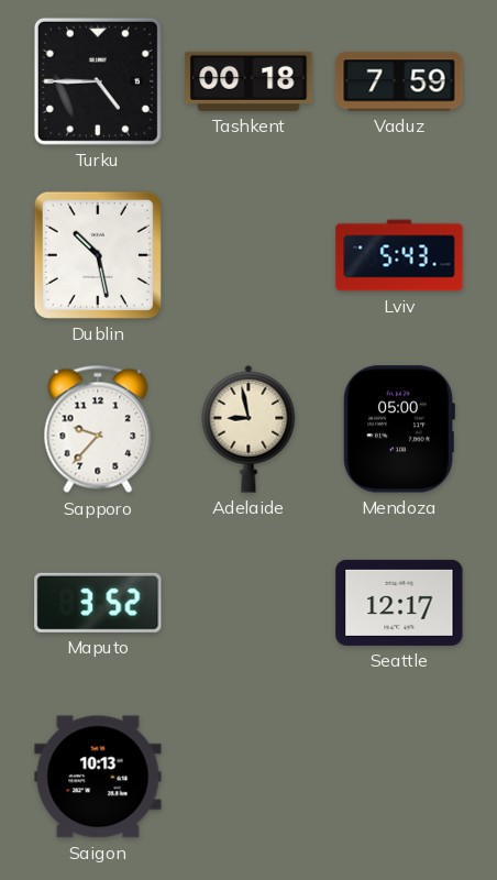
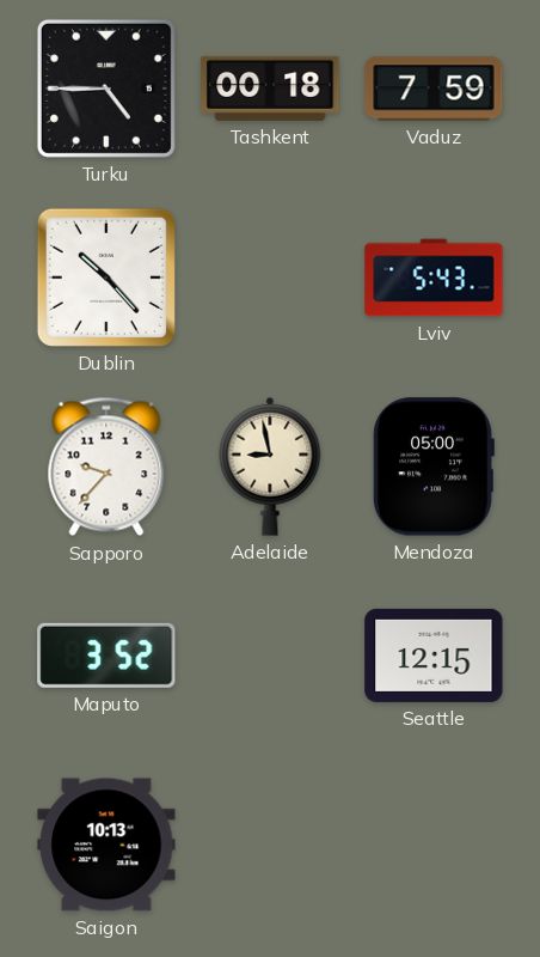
Dublin: 10:28 -> 10:23
Seattle: 12:17 -> 12:15
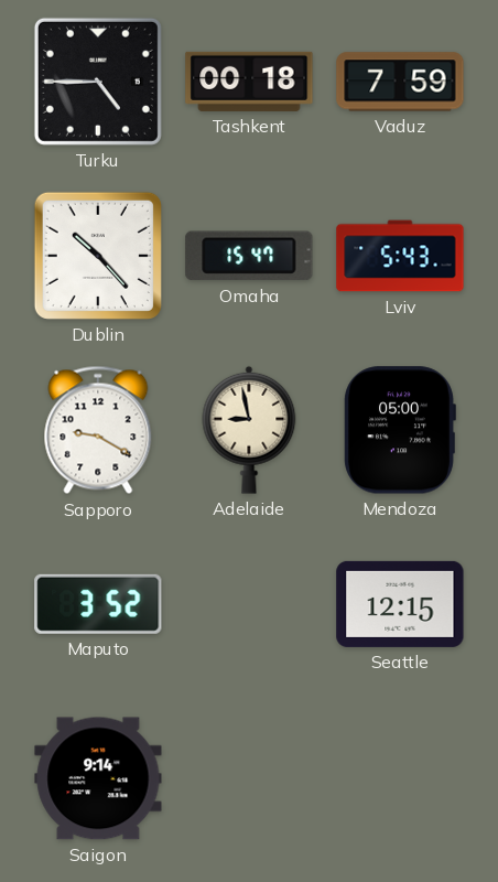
Omaha: none -> 15:47
Sapporo: 9:37 -> 9:20
Saigon: 10:13 -> 9:14
